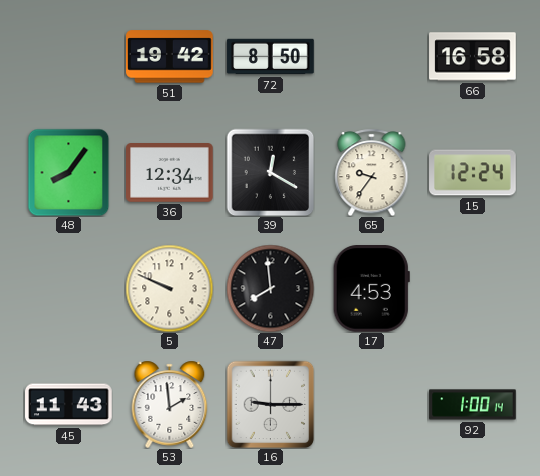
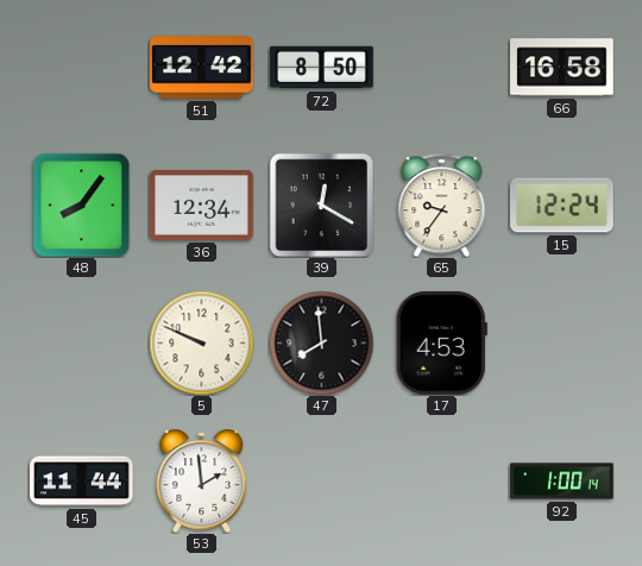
51: 19:42 -> 12:42
45: 11:43 -> 11:44
16: 9:15 -> none
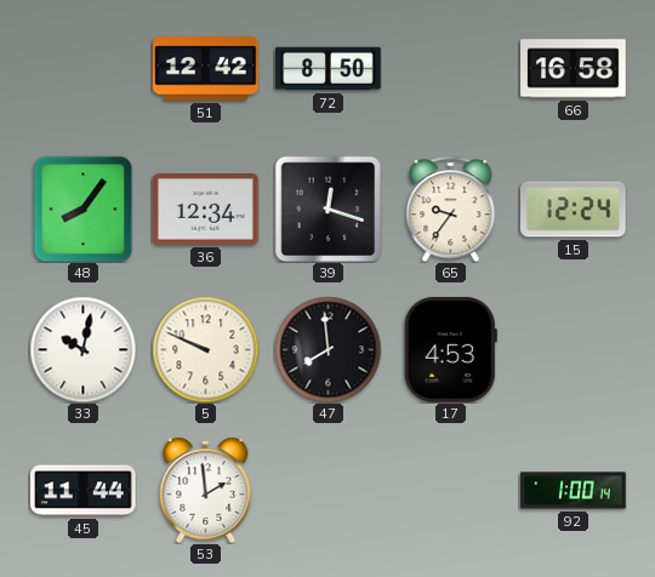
39: 12:20 -> 12:18
33: none -> 10:02
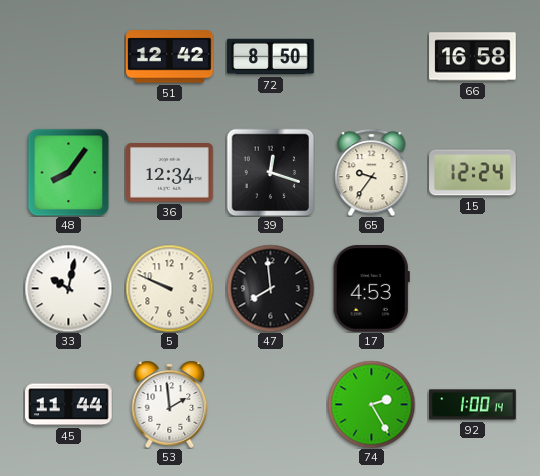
74: none -> 2:25
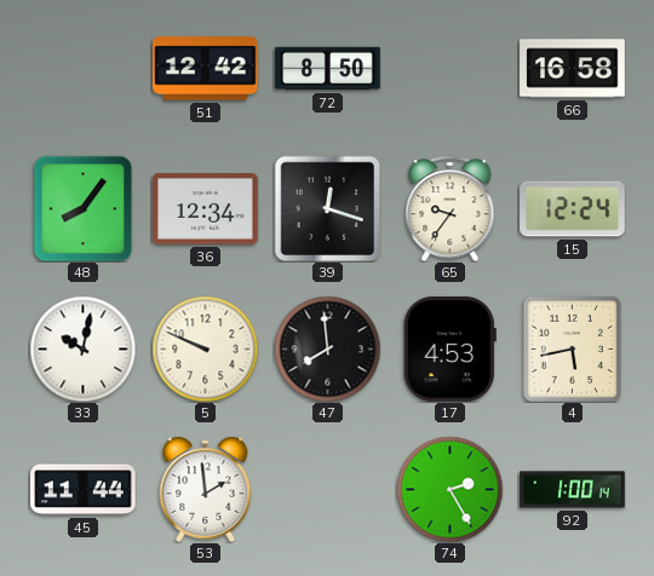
4: none -> 5:43
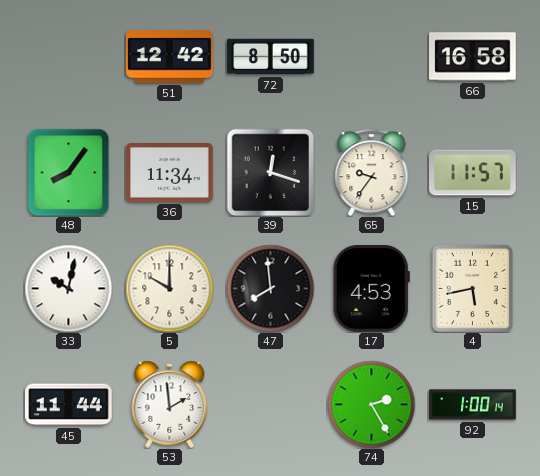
36: 12:34 -> 11:34
15: 12:24 -> 11:57
5: 9:49 -> 10:00
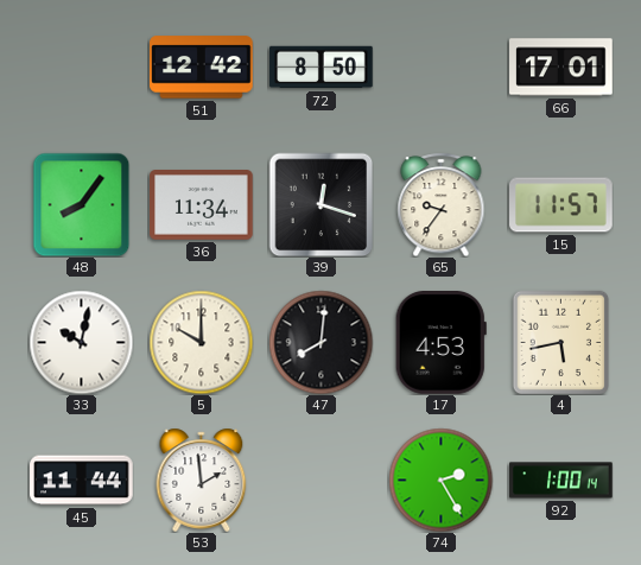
66: 16:58 -> 17:01
47: 7:59 -> 8:01
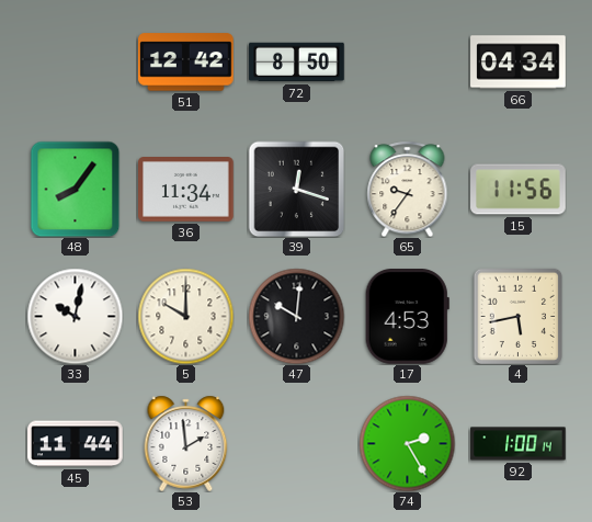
66: 17:01 -> 04:34
15: 11:57 -> 11:56
47: 8:01 -> 10:01
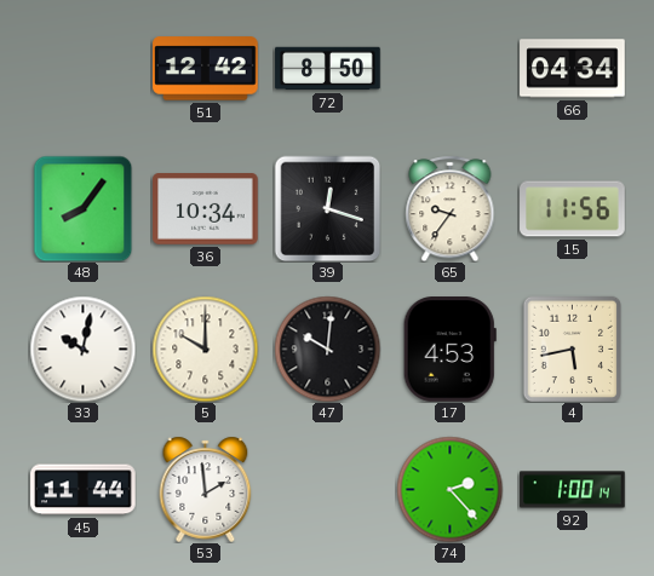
36: 11:34 -> 10:34
74: 2:25 -> 2:23
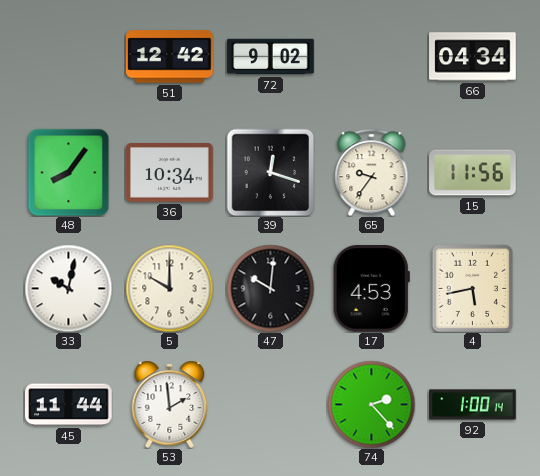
72: 8:50 -> 9:02
